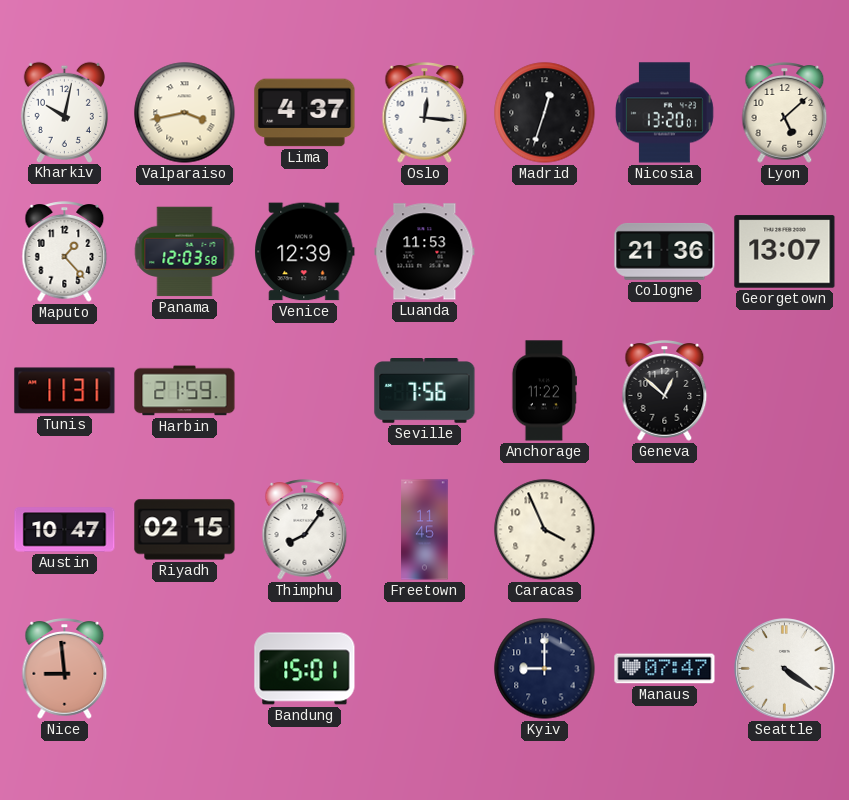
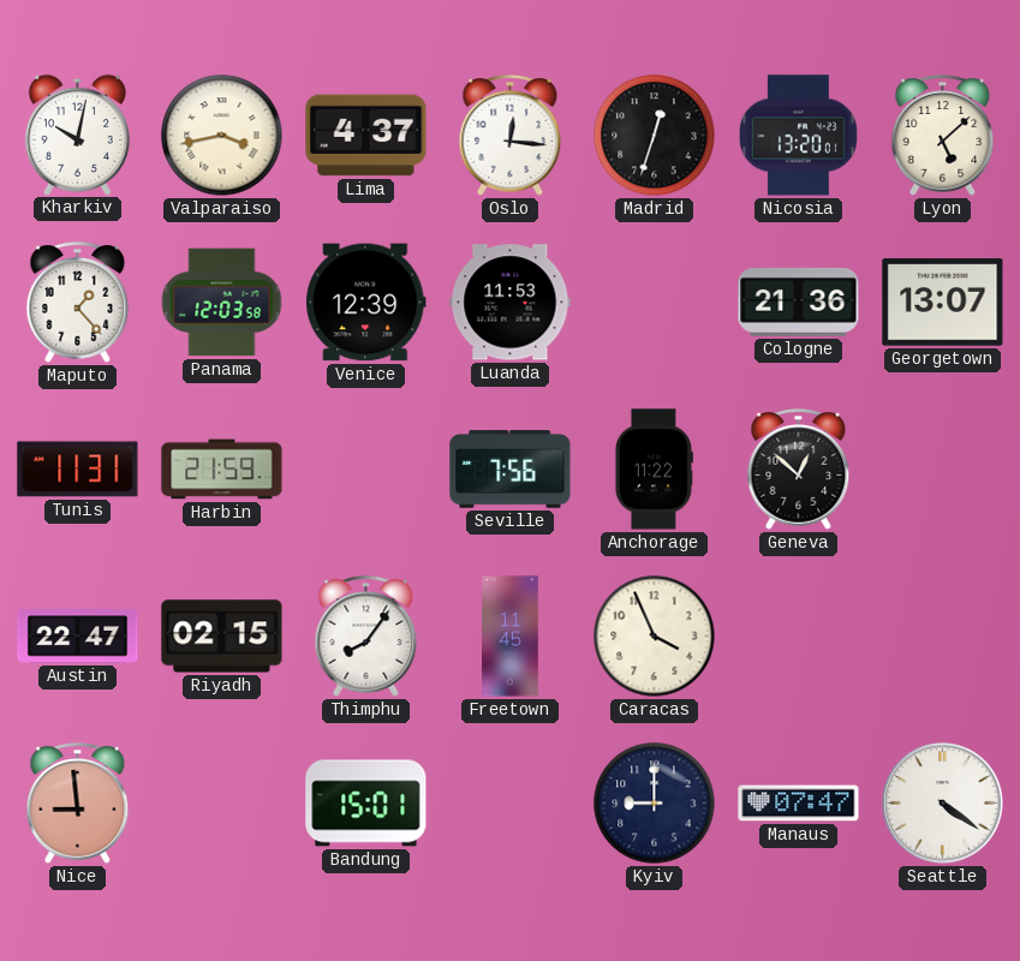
Austin: 10:47 -> 22:47
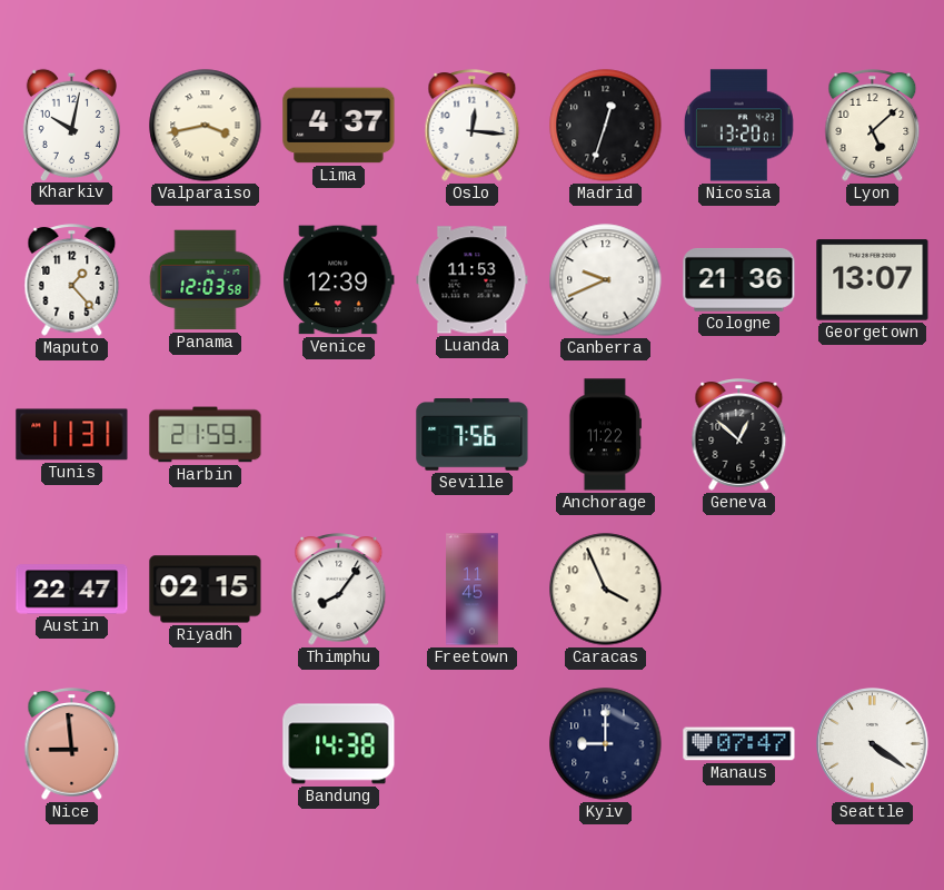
Canberra: none -> 9:41
Bandung: 15:01 -> 14:38
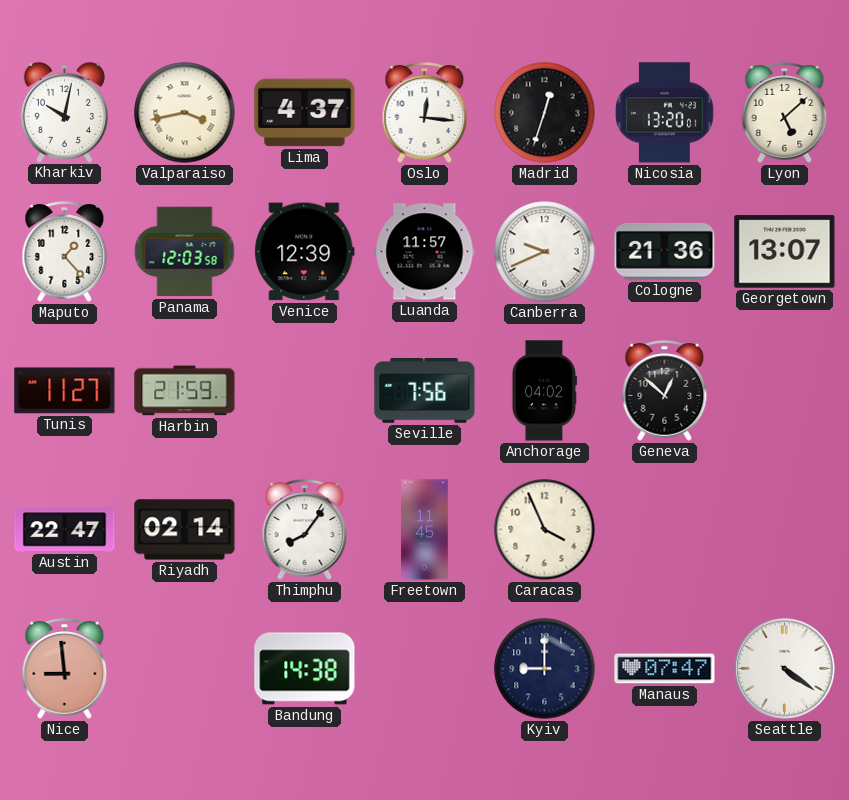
Luanda: 11:53 -> 11:57
Tunis: 11:31 -> 11:27
Anchorage: 11:22 -> 04:02
Riyadh: 02:15 -> 02:14
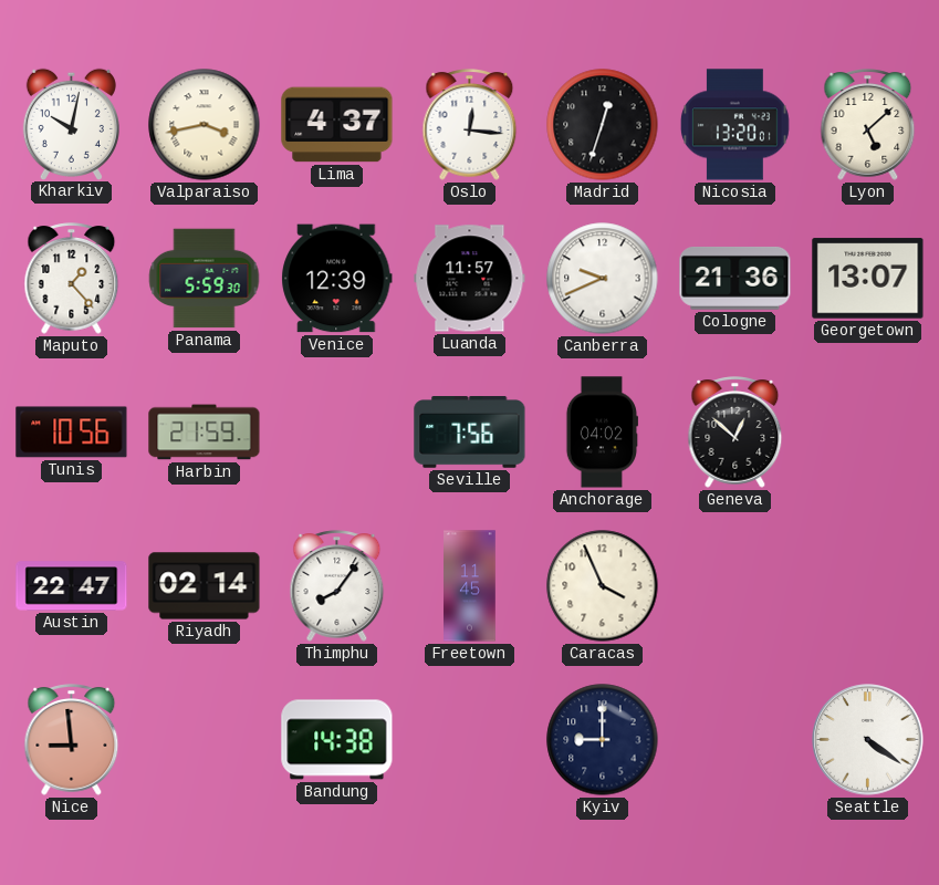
Panama: 12:03 -> 5:59
Tunis: 11:27 -> 10:56
Manaus: 07:47 -> none
